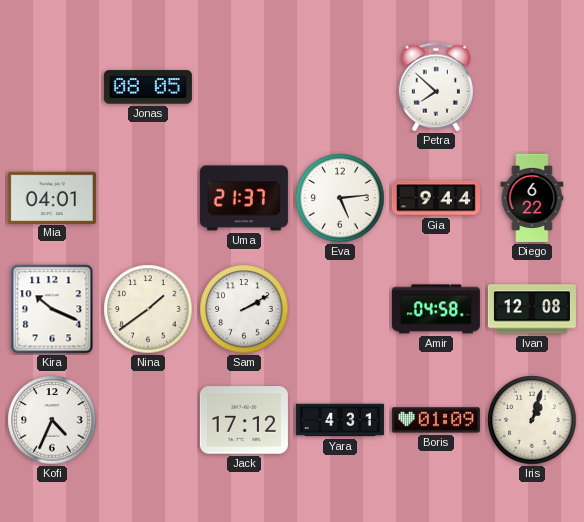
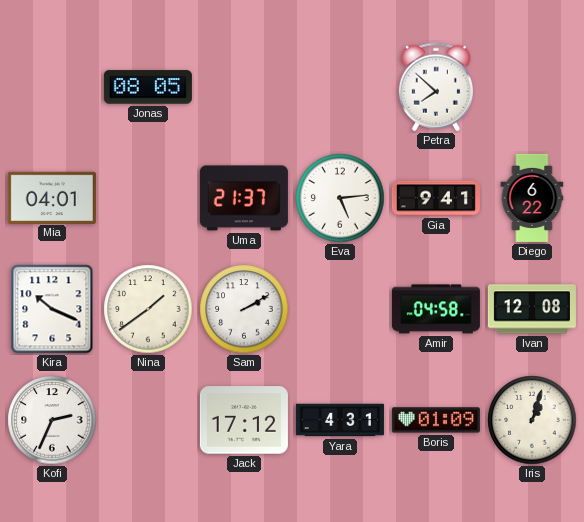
Gia: 9:44 -> 9:41
Kofi: 4:34 -> 2:34
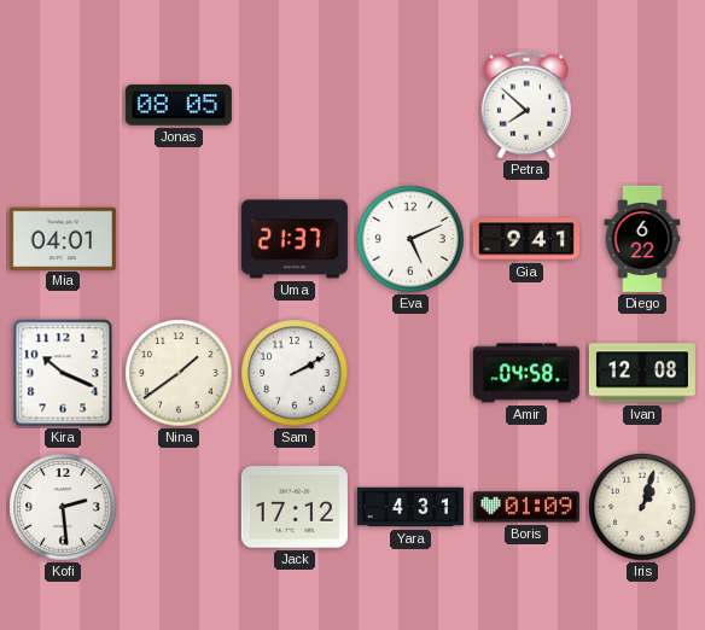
Eva: 5:14 -> 5:11
Kofi: 2:34 -> 2:29
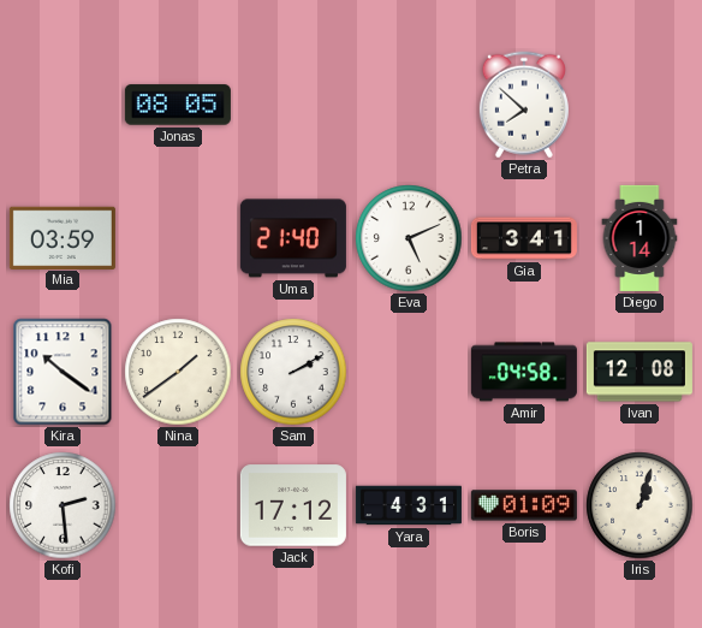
Mia: 04:01 -> 03:59
Uma: 21:37 -> 21:40
Gia: 9:41 -> 3:41
Diego: 6:22 -> 1:14
Kira: 10:19 -> 10:21
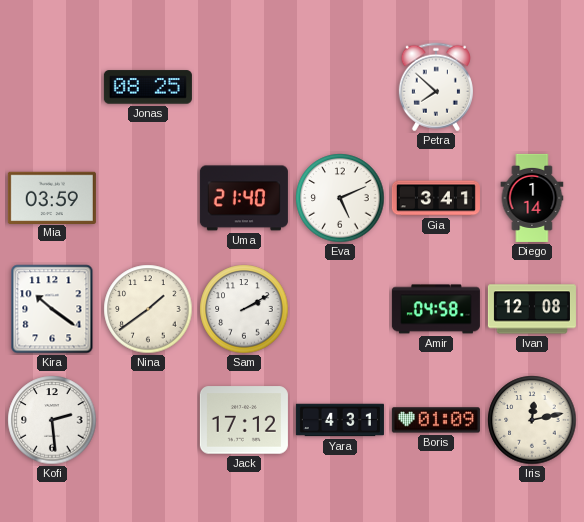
Jonas: 08:05 -> 08:25
Iris: 1:03 -> 12:13
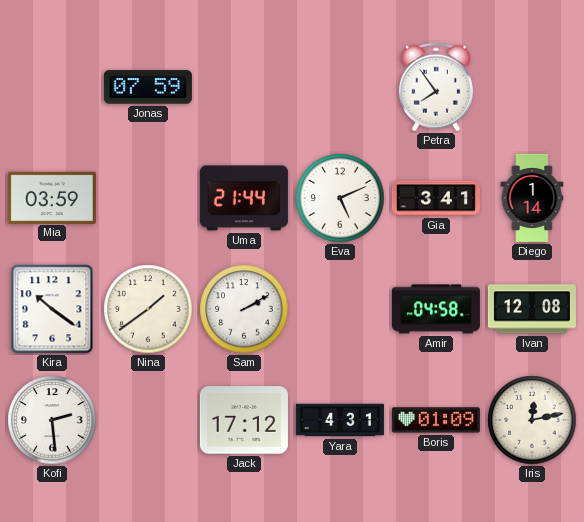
Jonas: 08:25 -> 07:59
Petra: 7:52 -> 7:54
Uma: 21:40 -> 21:44
